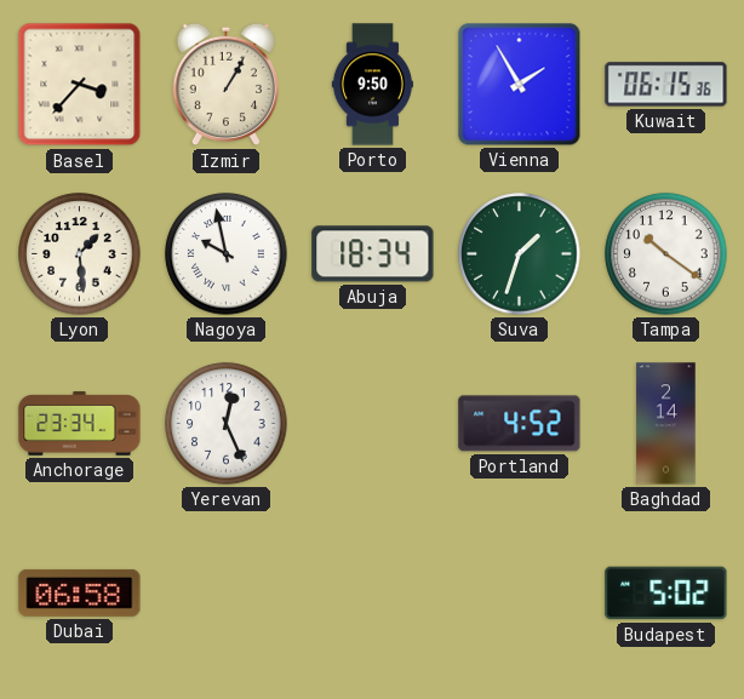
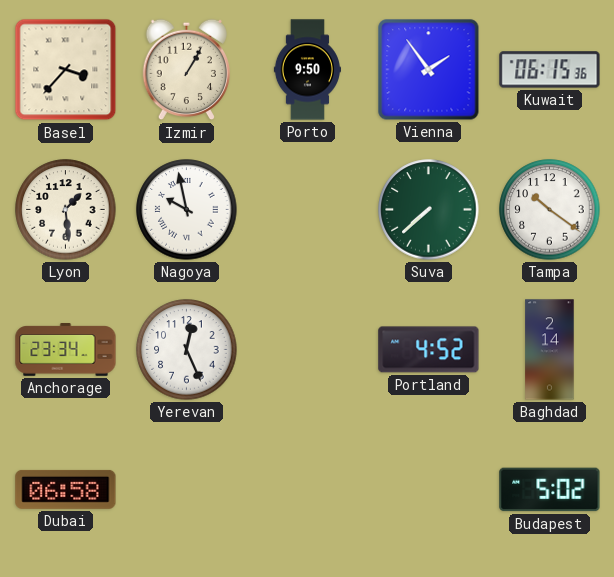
Vienna: 1:55 -> 1:54
Abuja: 18:34 -> none
Suva: 1:33 -> 7:38
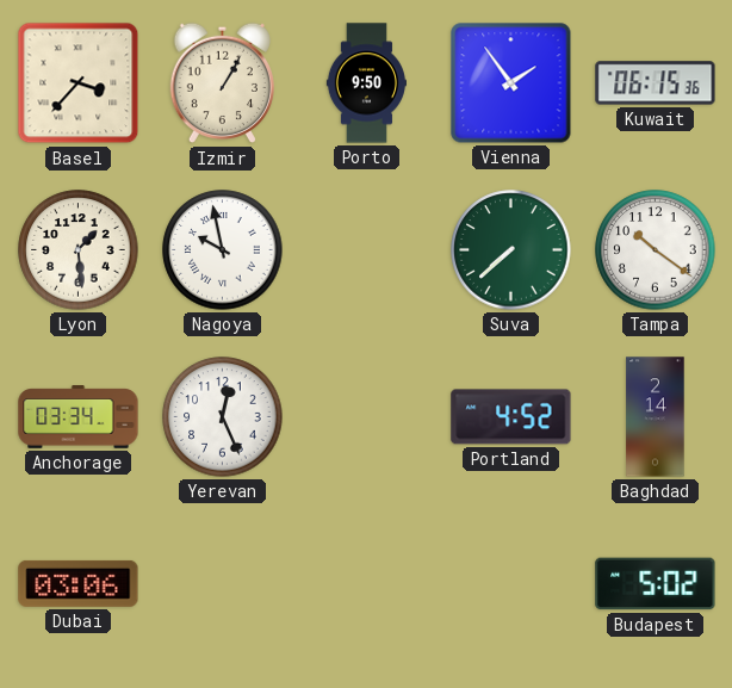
Anchorage: 23:34 -> 03:34
Dubai: 06:58 -> 03:06
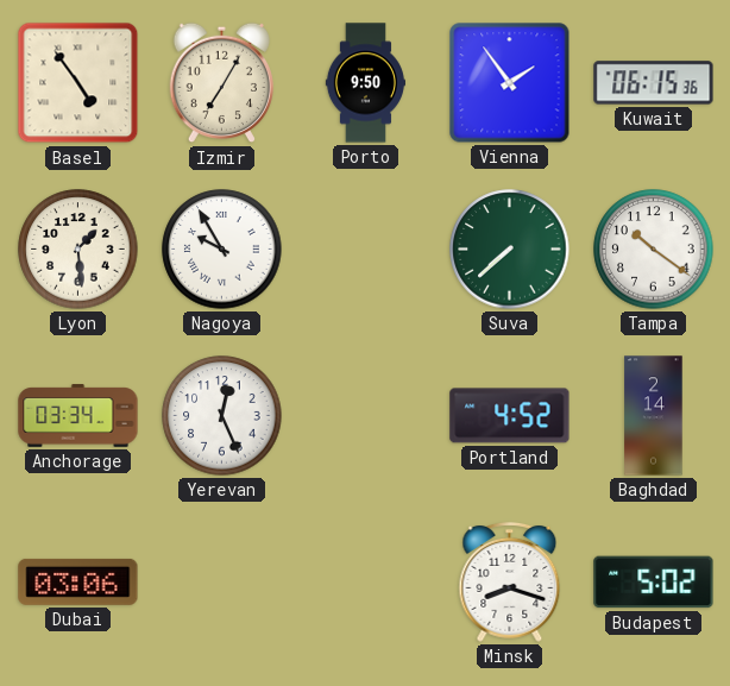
Basel: 3:37 -> 4:54
Izmir: 1:05 -> 7:05
Nagoya: 9:58 -> 9:55
Minsk: none -> 8:18
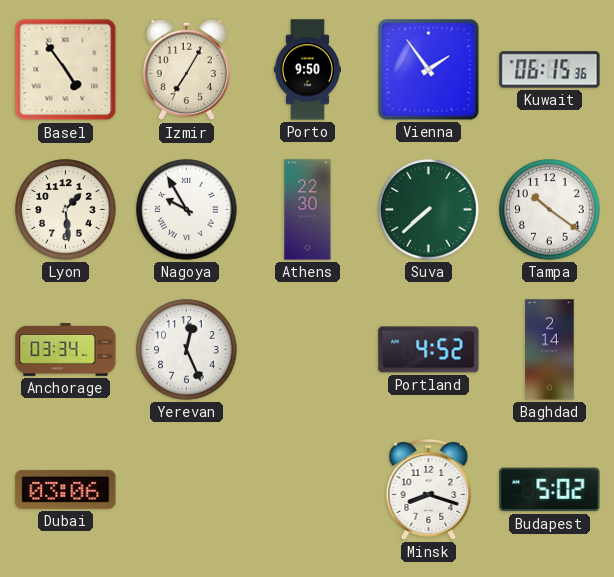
Athens: none -> 22:30
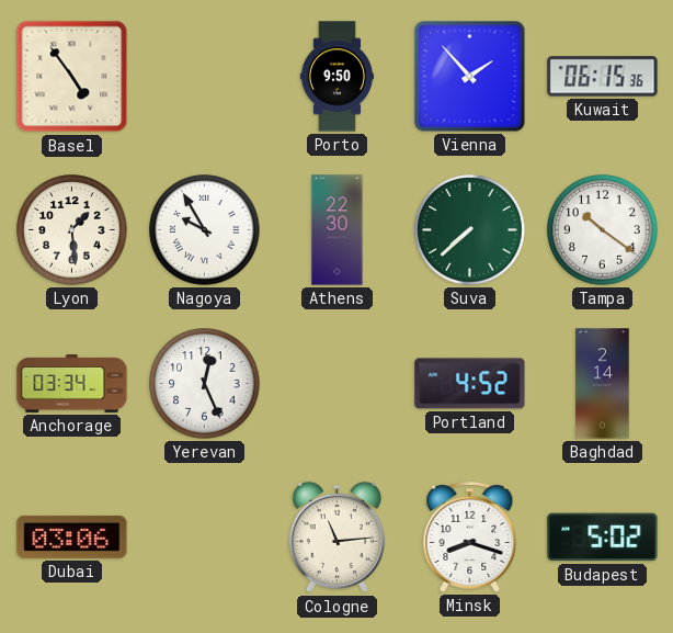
Izmir: 7:05 -> none
Vienna: 1:54 -> 1:53
Cologne: none -> 11:14
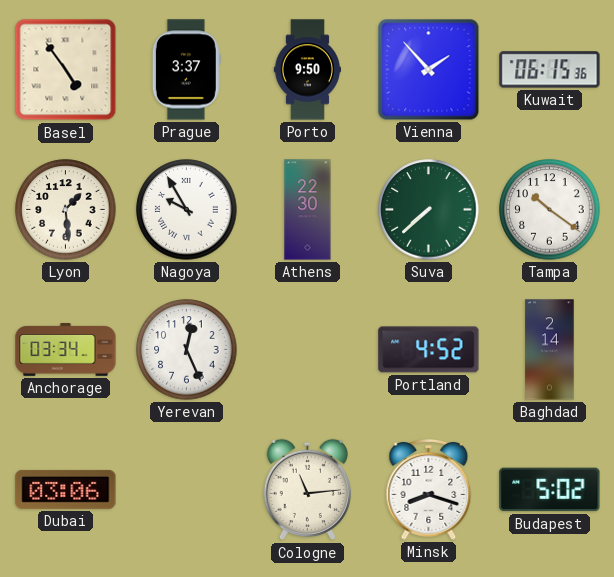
Prague: none -> 3:37
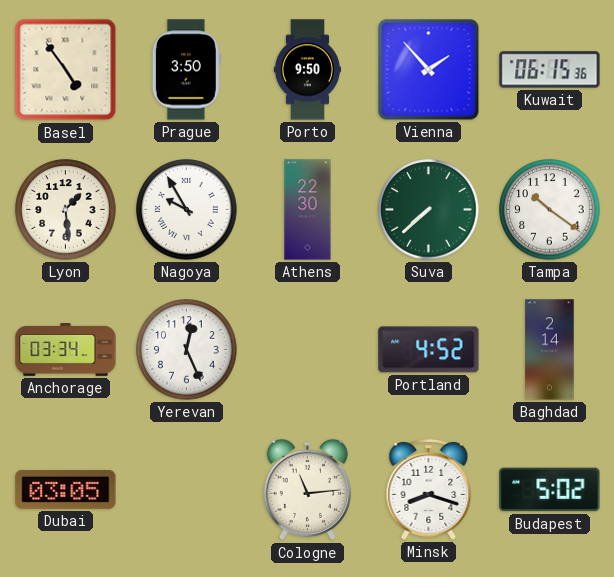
Prague: 3:37 -> 3:50
Dubai: 03:06 -> 03:05
